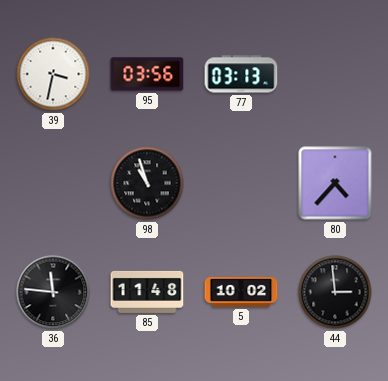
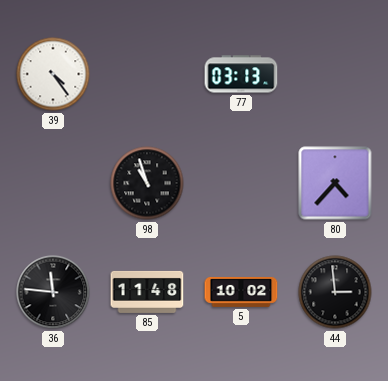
39: 3:32 -> 4:24
95: 03:56 -> none
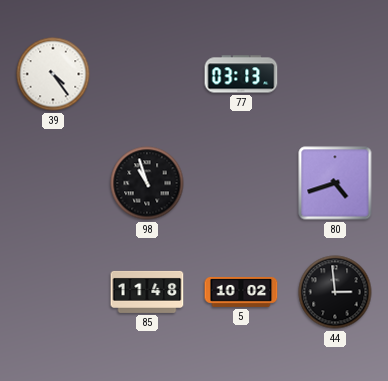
80: 4:37 -> 4:42
36: 11:46 -> none
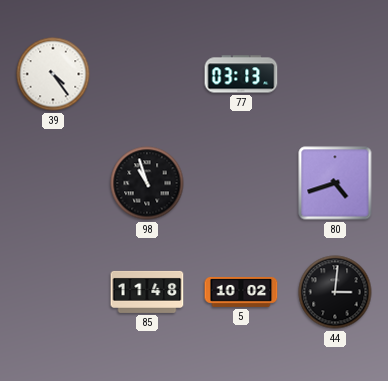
44: 2:59 -> 3:01
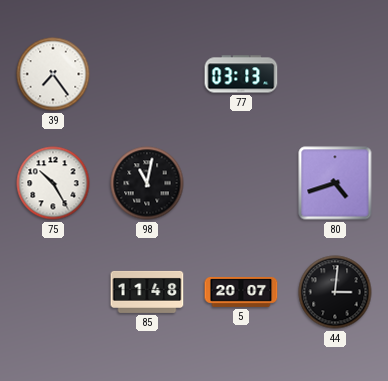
39: 4:24 -> 7:24
75: none -> 10:25
98: 10:57 -> 11:02
5: 10:02 -> 20:07
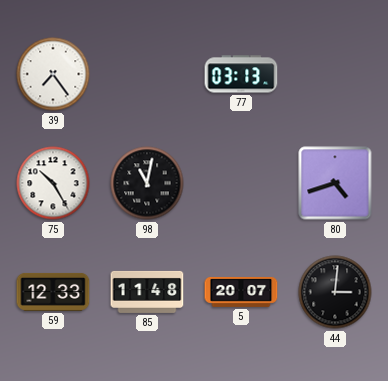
59: none -> 12:33
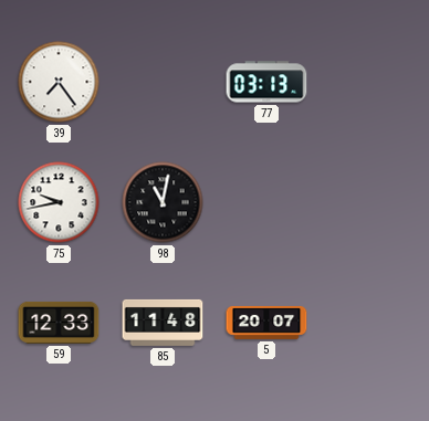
75: 10:25 -> 9:43
80: 4:42 -> none
44: 3:01 -> none
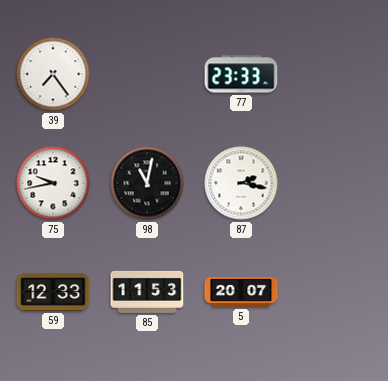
77: 03:13 -> 23:33
87: none -> 2:17
85: 11:48 -> 11:53
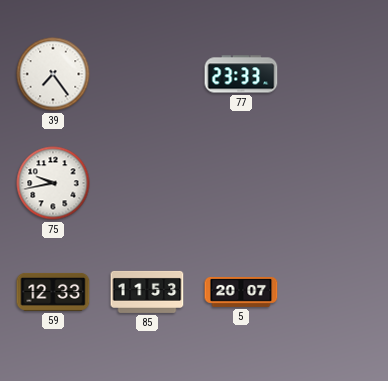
98: 11:02 -> none
87: 2:17 -> none
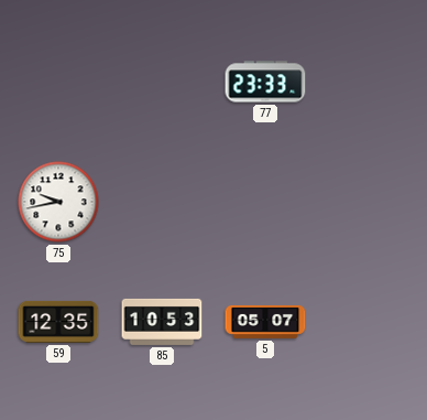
39: 7:24 -> none
59: 12:33 -> 12:35
85: 11:53 -> 10:53
5: 20:07 -> 05:07
